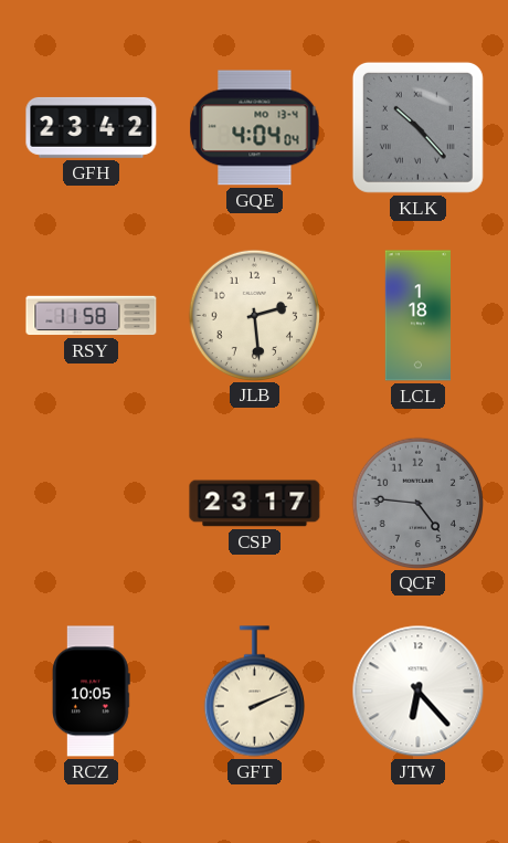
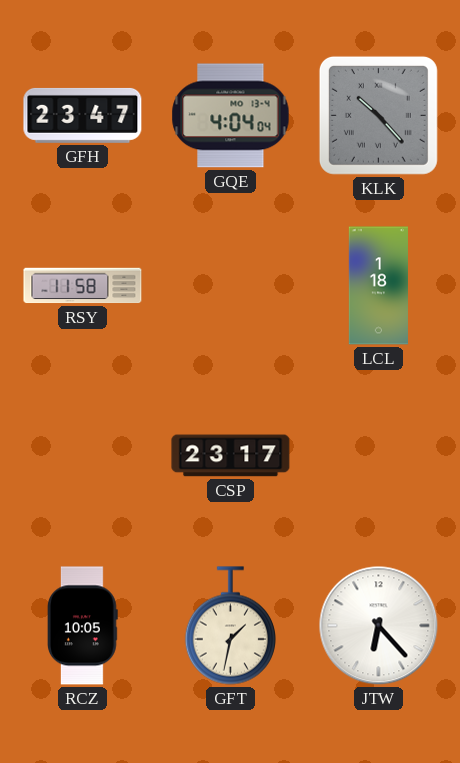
GFH: 23:42 -> 23:47
JLB: 2:29 -> none
QCF: 4:46 -> none
GFT: 2:11 -> 1:32
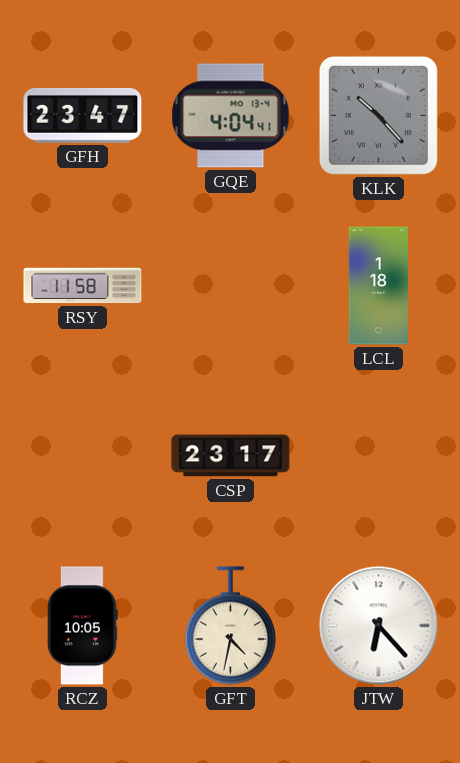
GQE: 4:04:04 -> 4:04:41
GFT: 1:32 -> 4:32
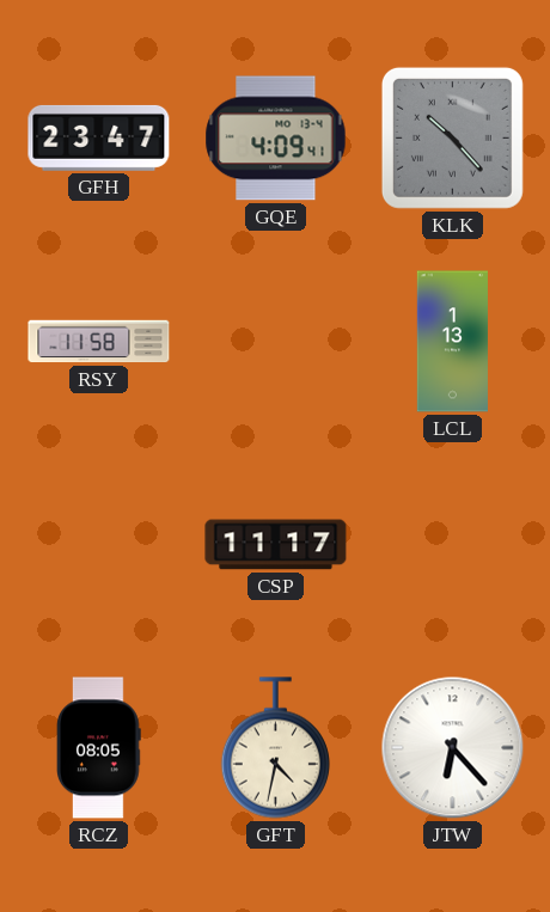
GQE: 4:04 -> 4:09
LCL: 1:18 -> 1:13
CSP: 23:17 -> 11:17
RCZ: 10:05 -> 08:05
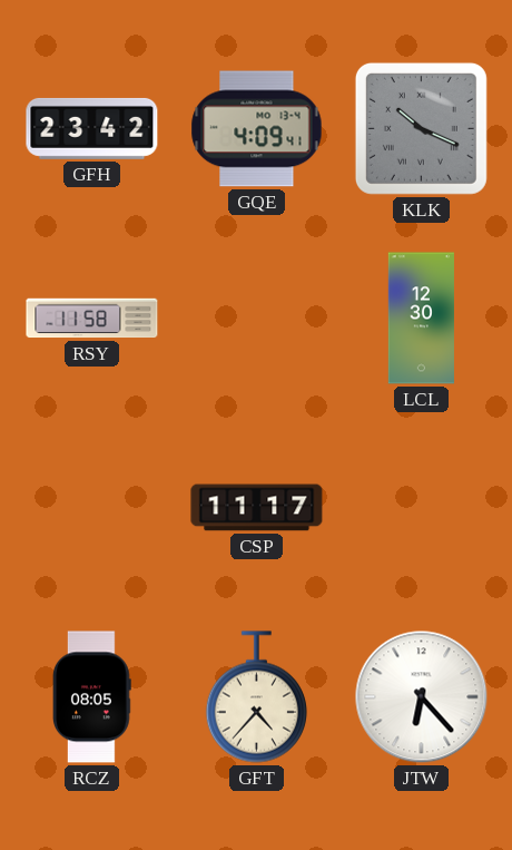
GFH: 23:47 -> 23:42
KLK: 10:23 -> 10:19
LCL: 1:13 -> 12:30
GFT: 4:32 -> 4:37
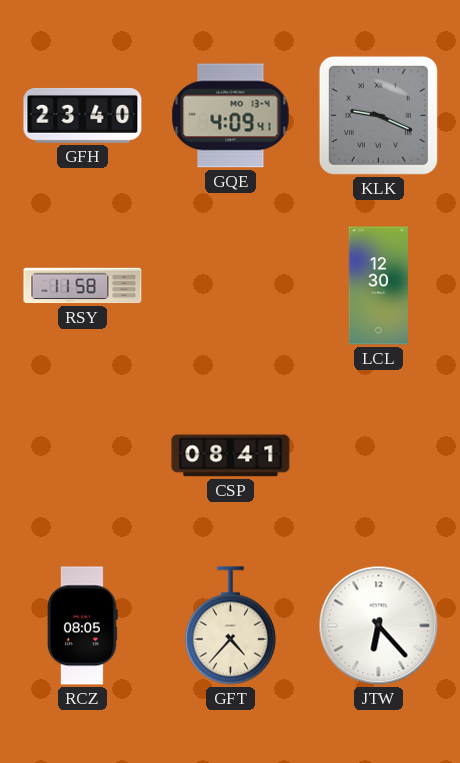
GFH: 23:42 -> 23:40
KLK: 10:19 -> 9:19
CSP: 11:17 -> 08:41
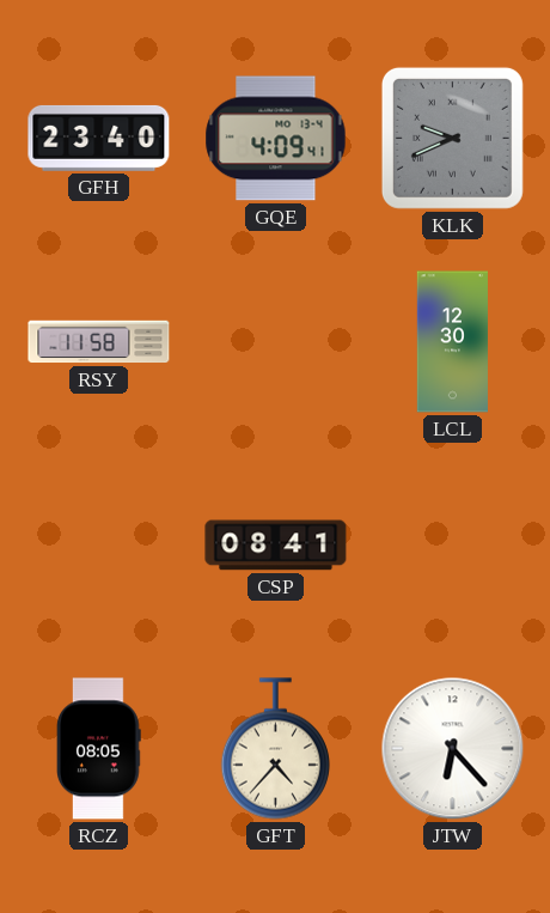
KLK: 9:19 -> 9:41
